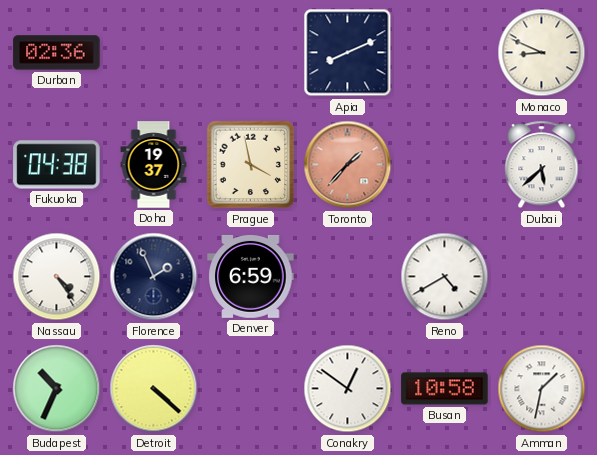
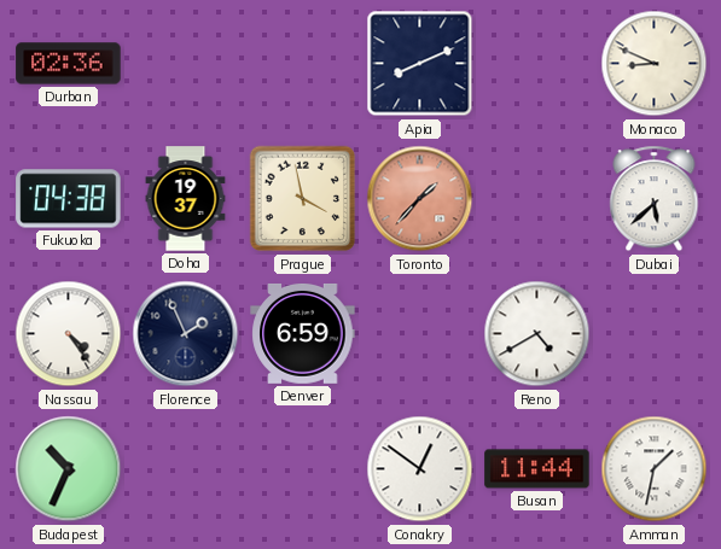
Detroit: 4:22 -> none
Busan: 10:58 -> 11:44
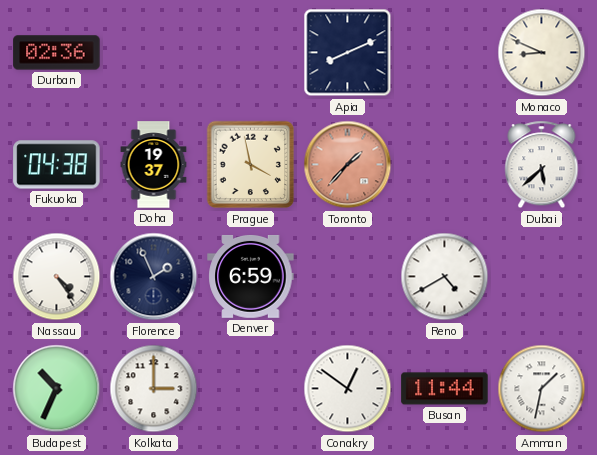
Kolkata: none -> 3:00
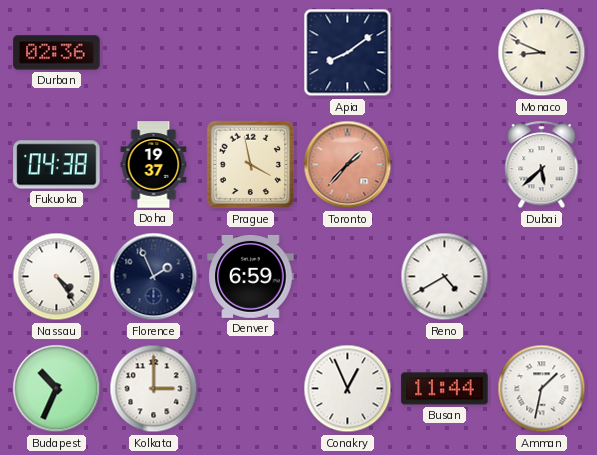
Apia: 8:11 -> 8:09
Conakry: 12:51 -> 12:56
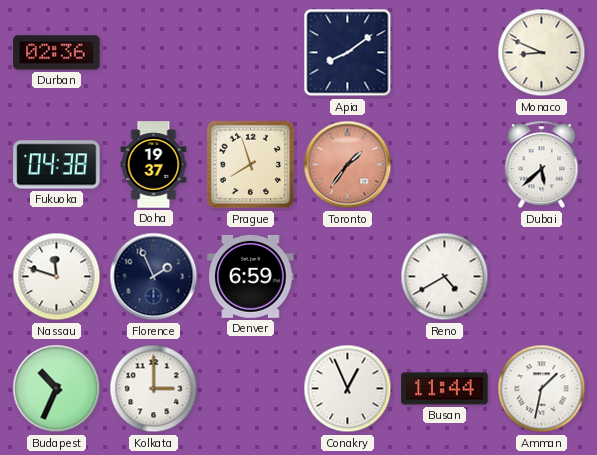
Prague: 3:58 -> 7:57
Toronto: 1:37 -> 1:36
Nassau: 4:24 -> 11:48
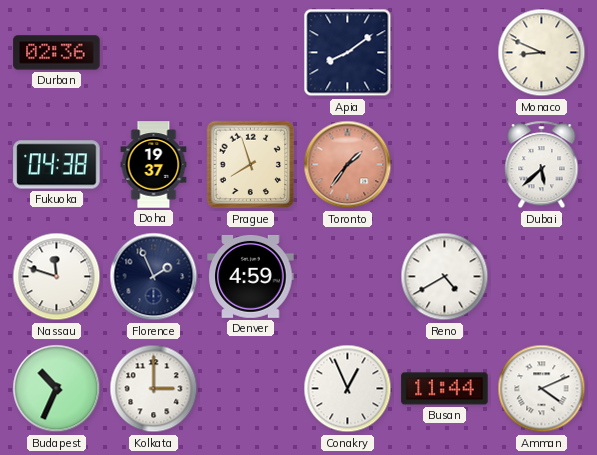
Denver: 6:59 -> 4:59
Amman: 1:32 -> 4:11
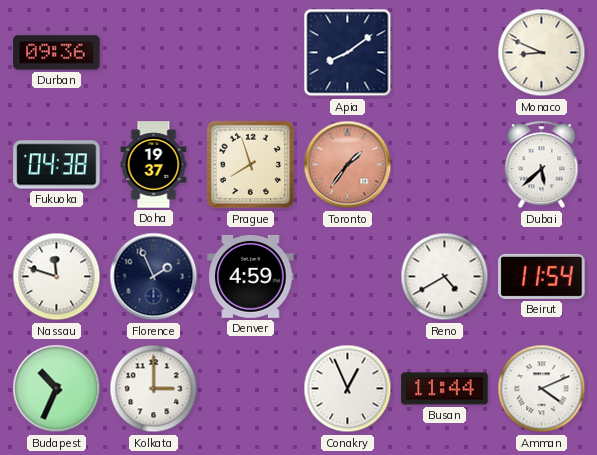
Durban: 02:36 -> 09:36
Beirut: none -> 11:54
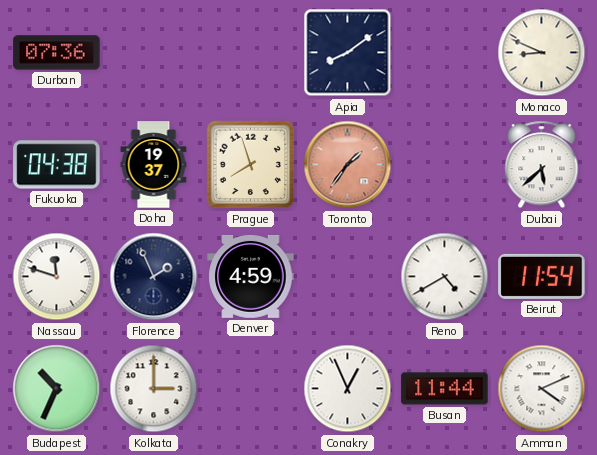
Durban: 09:36 -> 07:36
